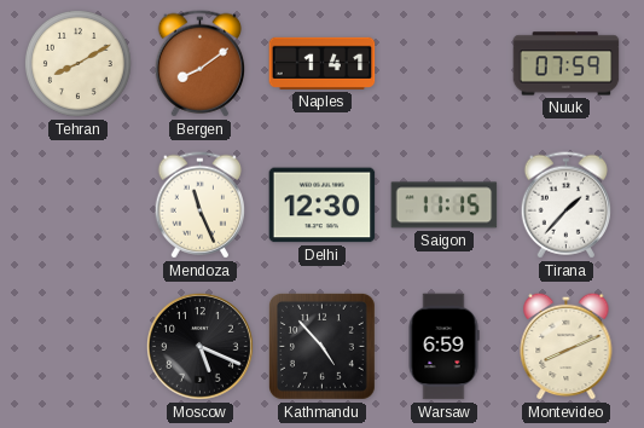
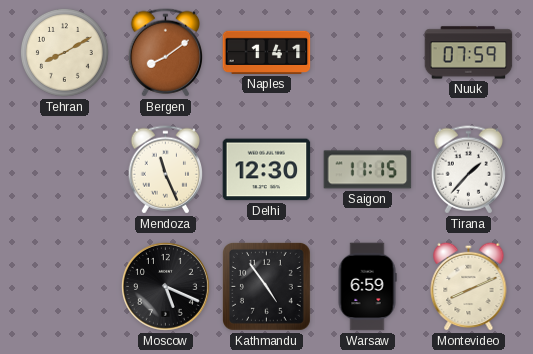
Kathmandu: 4:53 -> 4:54
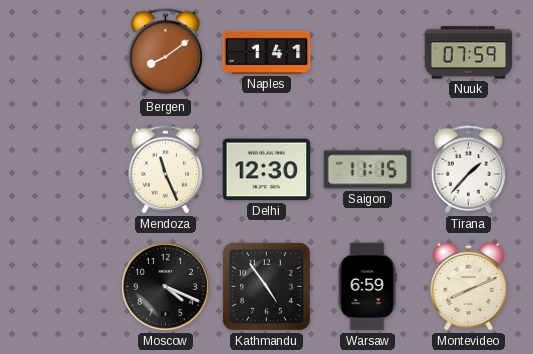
Tehran: 8:10 -> none
Moscow: 5:19 -> 4:19
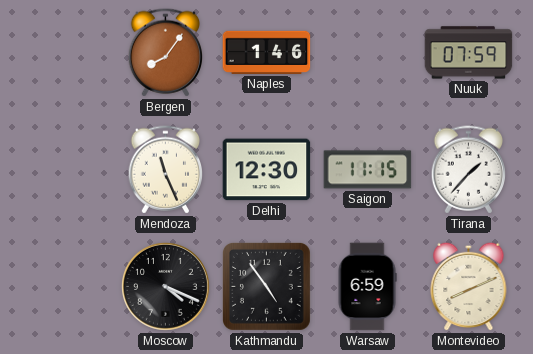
Bergen: 8:09 -> 8:06
Naples: 1:41 -> 1:46
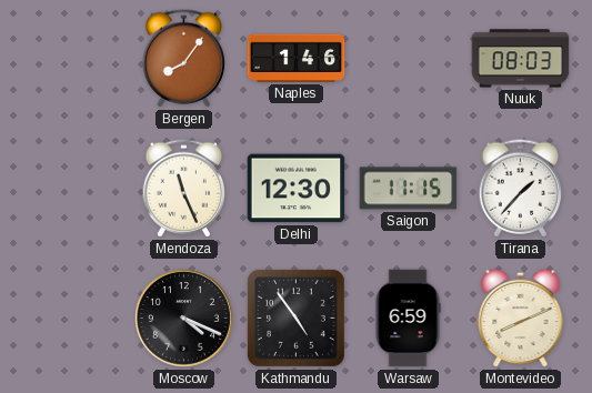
Nuuk: 07:59 -> 08:03
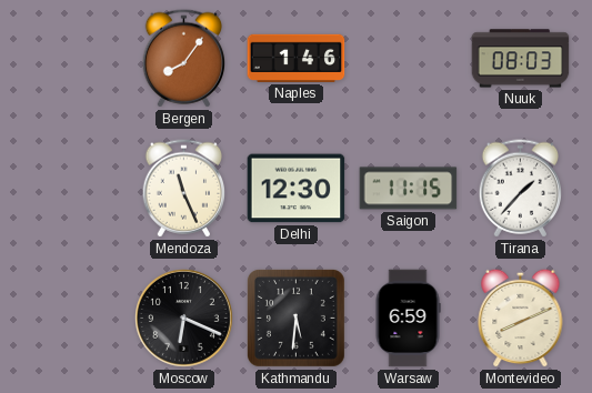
Moscow: 4:19 -> 6:19
Kathmandu: 4:54 -> 5:31
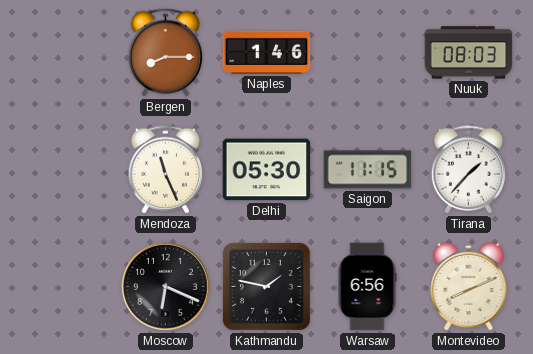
Bergen: 8:06 -> 8:15
Delhi: 12:30 -> 05:30
Kathmandu: 5:31 -> 1:47
Warsaw: 6:59 -> 6:56
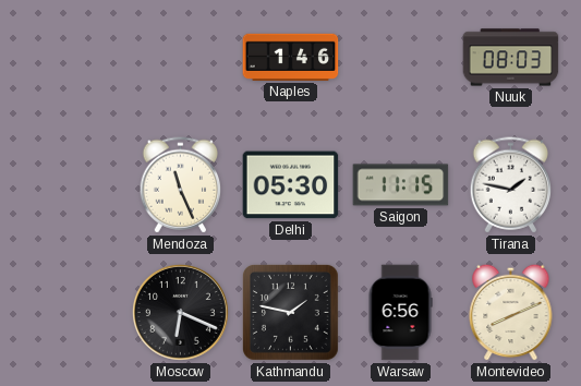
Bergen: 8:15 -> none
Tirana: 1:37 -> 1:47
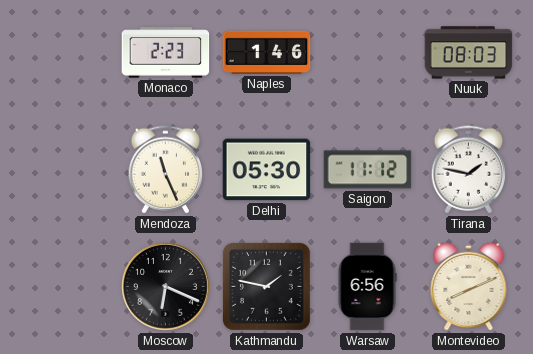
Monaco: none -> 2:23
Saigon: 11:15 -> 11:12
